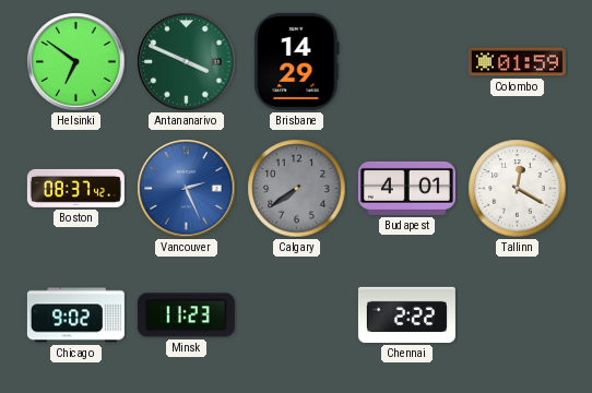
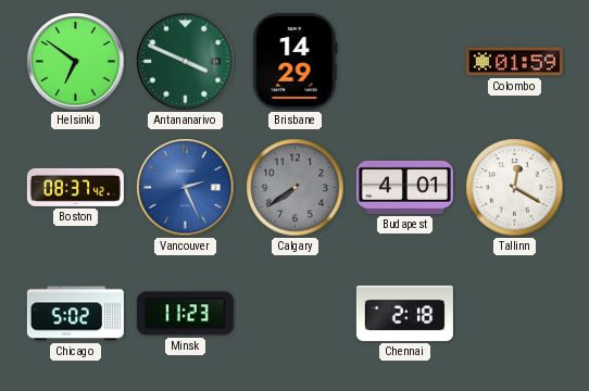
Chicago: 9:02 -> 5:02
Chennai: 2:22 -> 2:18
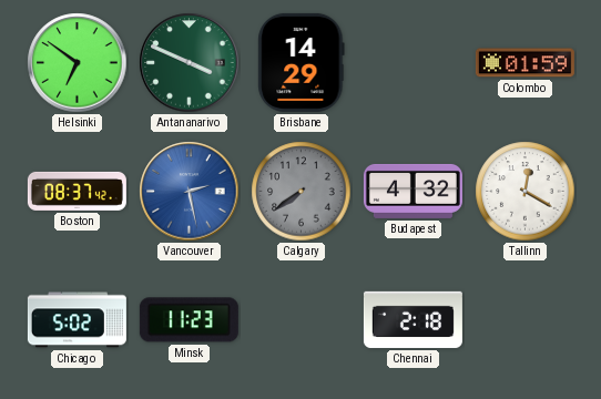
Vancouver: 2:26 -> 2:28
Budapest: 4:01 -> 4:32
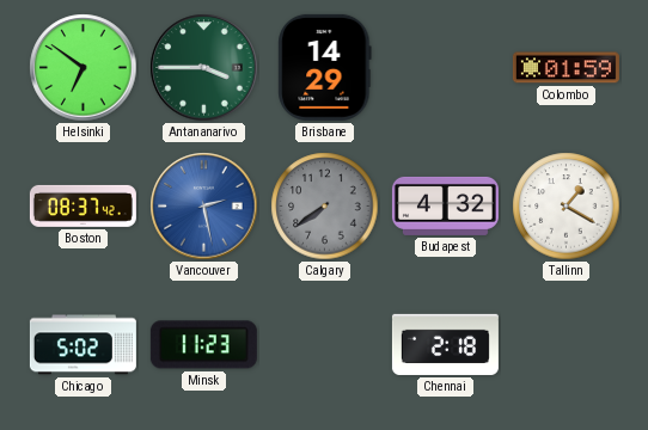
Antananarivo: 3:49 -> 3:45
Tallinn: 12:20 -> 1:20
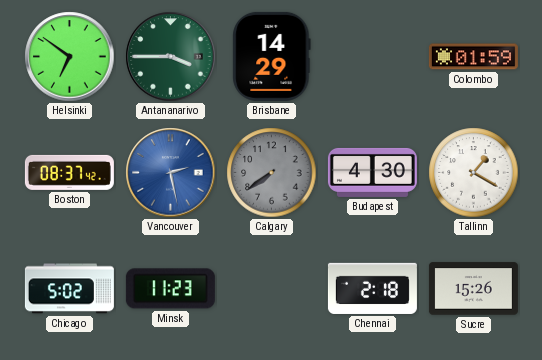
Budapest: 4:32 -> 4:30
Sucre: none -> 15:26
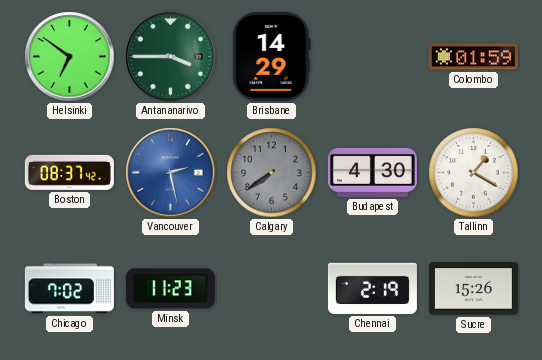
Chicago: 5:02 -> 7:02
Chennai: 2:18 -> 2:19
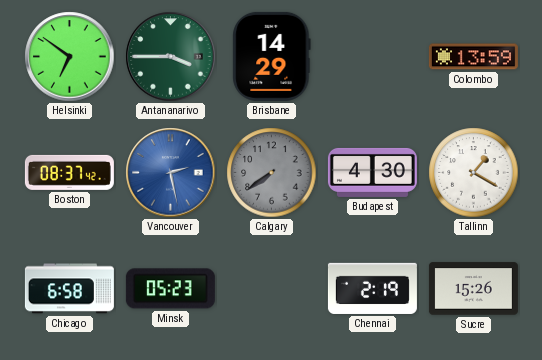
Colombo: 01:59 -> 13:59
Chicago: 7:02 -> 6:58
Minsk: 11:23 -> 05:23
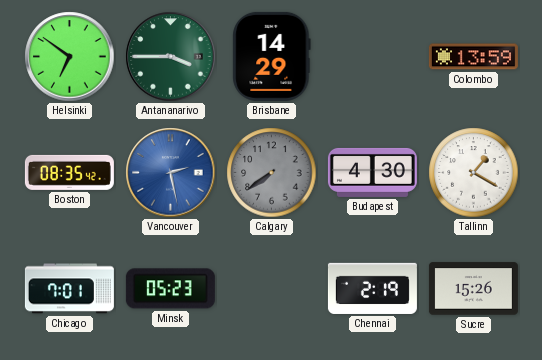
Boston: 08:37 -> 08:35
Chicago: 6:58 -> 7:01
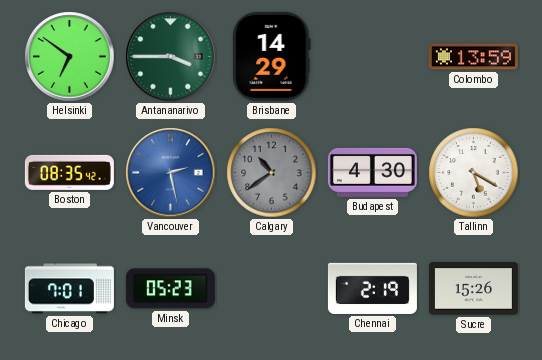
Calgary: 7:39 -> 10:39
Tallinn: 1:20 -> 5:20
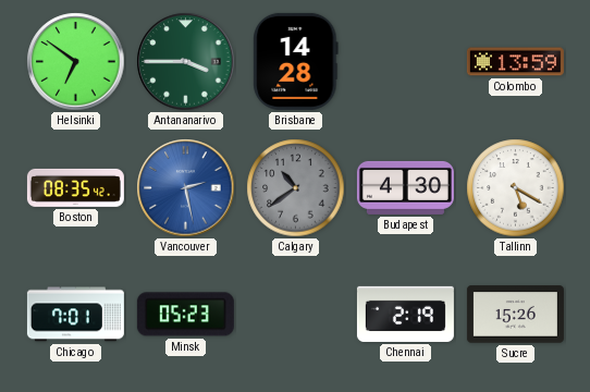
Brisbane: 14:29 -> 14:28
